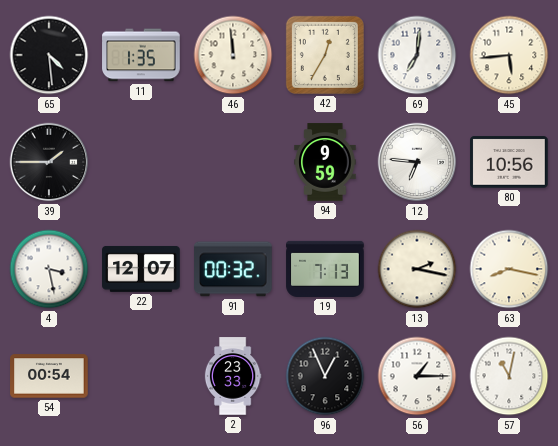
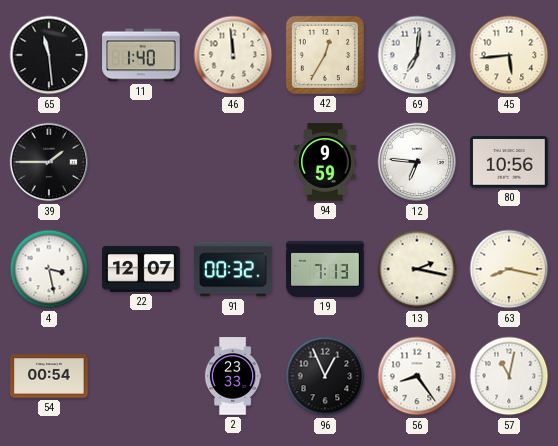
65: 4:29 -> 11:29
11: 1:35 -> 1:40
56: 1:15 -> 8:24
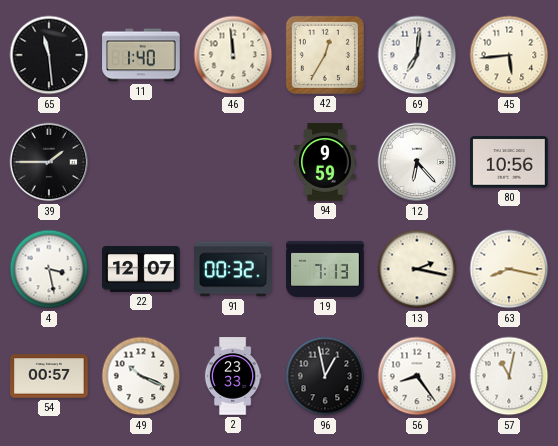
12: 6:46 -> 6:23
54: 00:54 -> 00:57
49: none -> 10:19
96: 12:56 -> 12:58
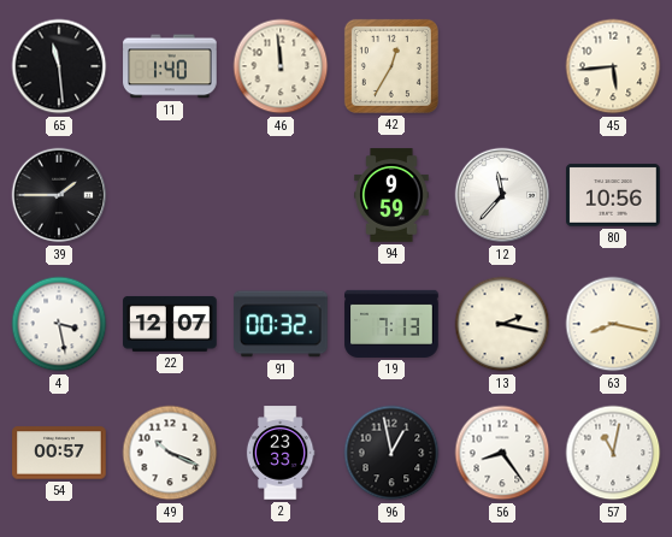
69: 7:01 -> none
12: 6:23 -> 11:37
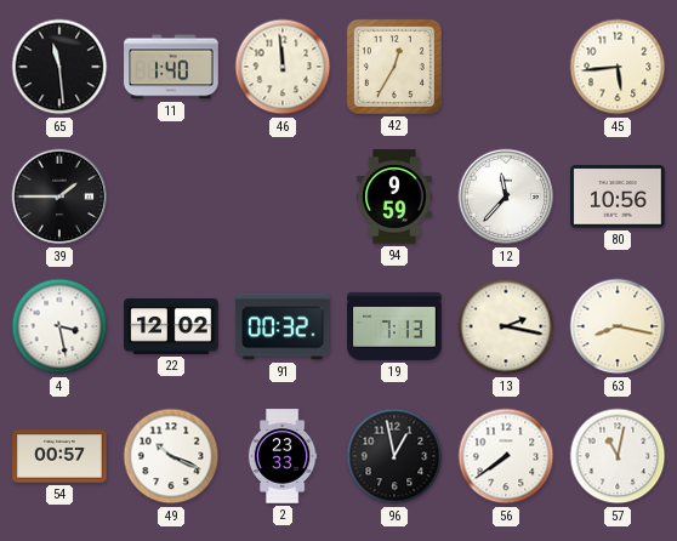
22: 12:07 -> 12:02
56: 8:24 -> 7:39
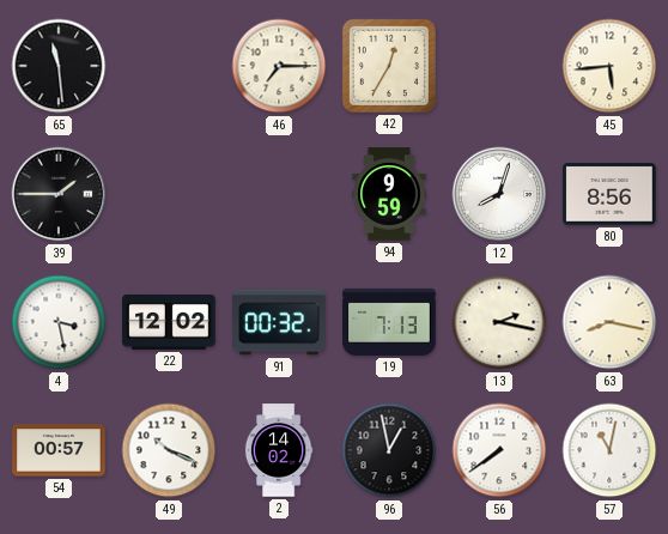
11: 1:40 -> none
46: 11:59 -> 7:15
12: 11:37 -> 8:03
80: 10:56 -> 8:56
2: 23:33 -> 14:02
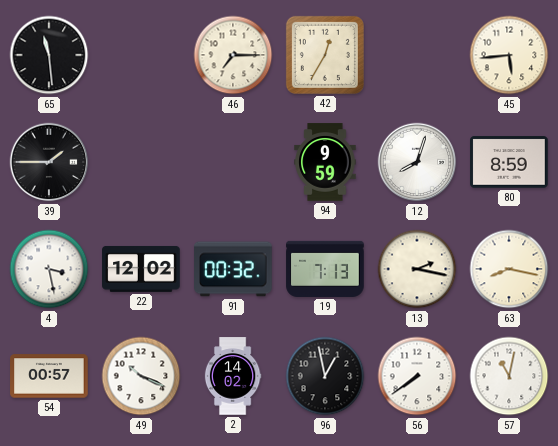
80: 8:56 -> 8:59
